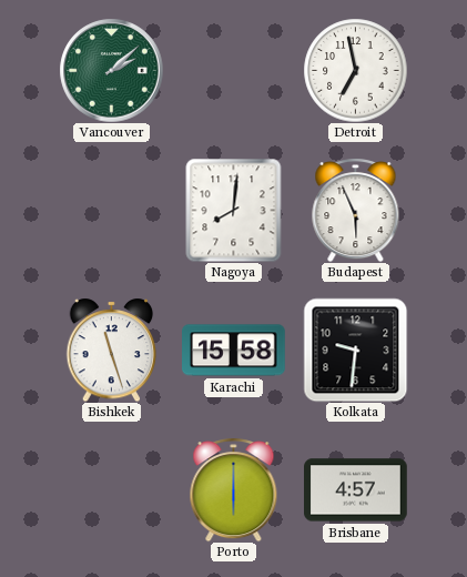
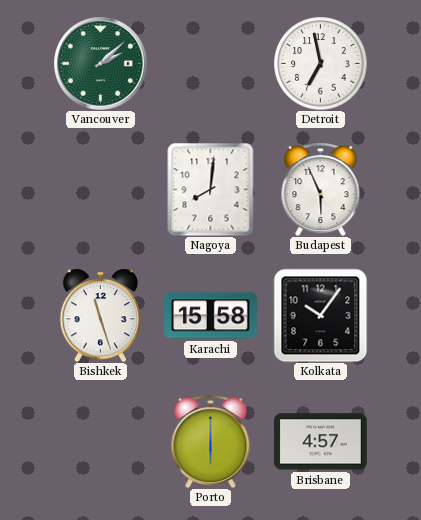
Kolkata: 9:31 -> 10:06
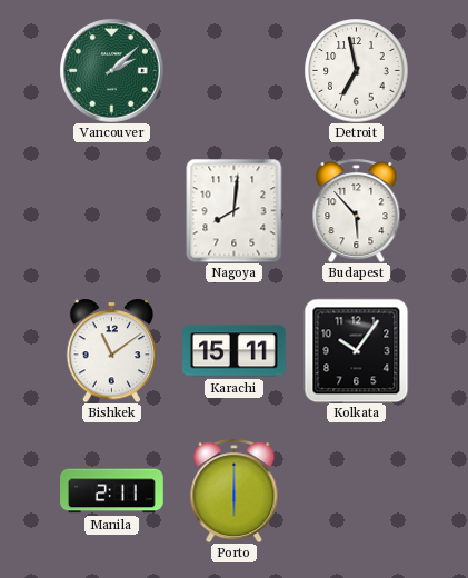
Budapest: 5:56 -> 5:53
Bishkek: 11:27 -> 11:09
Karachi: 15:58 -> 15:11
Manila: none -> 2:11
Brisbane: 4:57 -> none
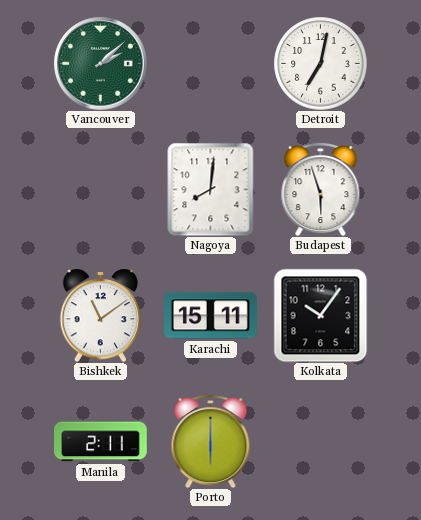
Detroit: 6:58 -> 7:02
Budapest: 5:53 -> 5:57
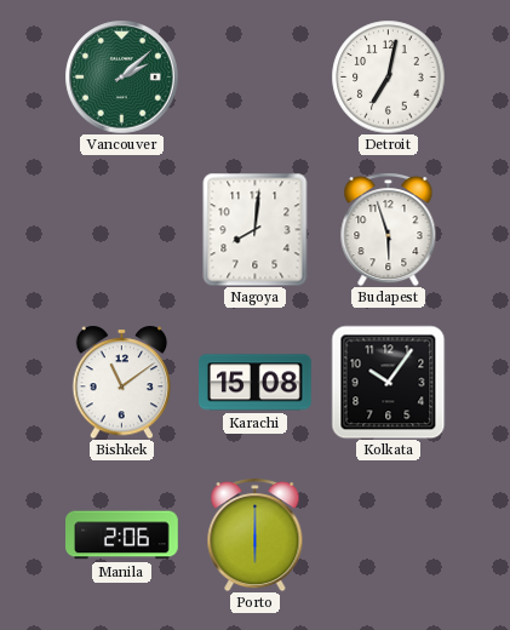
Karachi: 15:11 -> 15:08
Manila: 2:11 -> 2:06
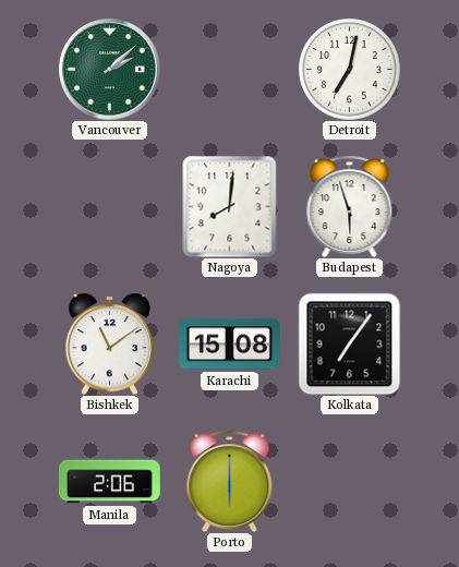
Kolkata: 10:06 -> 7:06
